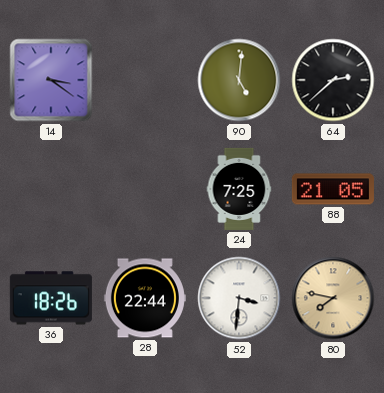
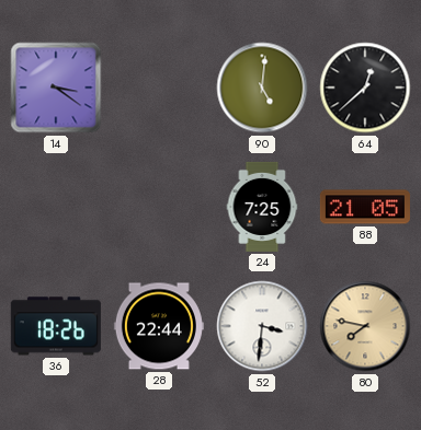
64: 2:38 -> 12:38
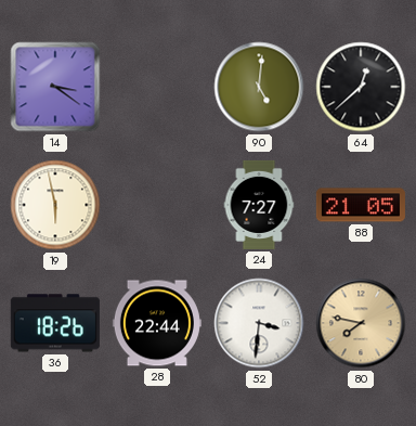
19: none -> 5:58
24: 7:25 -> 7:27
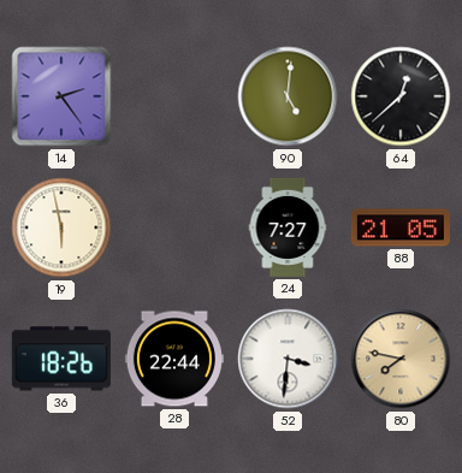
14: 3:21 -> 2:24
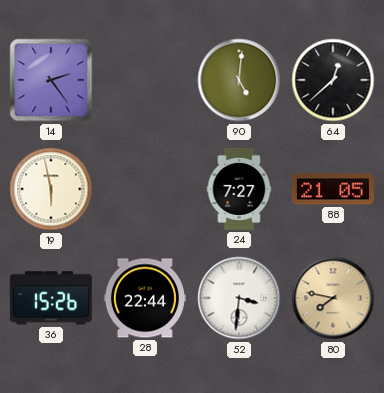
36: 18:26 -> 15:26
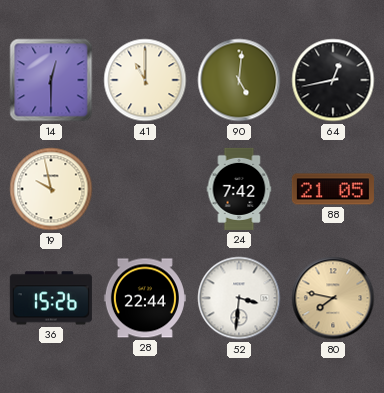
14: 2:24 -> 12:30
41: none -> 11:00
64: 12:38 -> 12:43
19: 5:58 -> 9:58
24: 7:27 -> 7:42
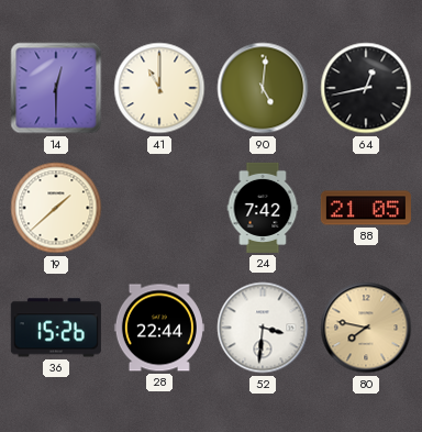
19: 9:58 -> 1:38
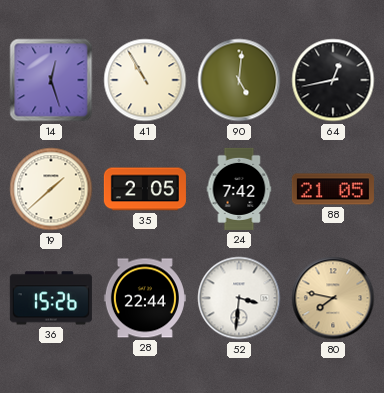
14: 12:30 -> 12:27
41: 11:00 -> 10:55
35: none -> 2:05
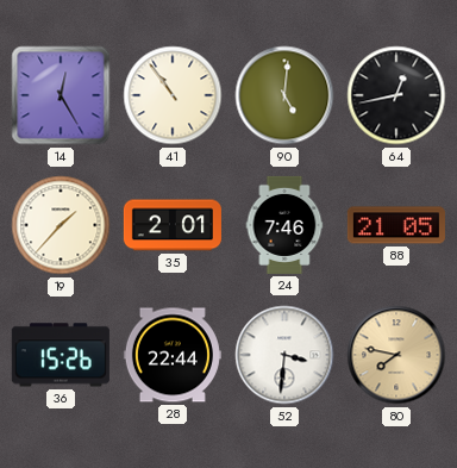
14: 12:27 -> 12:25
41: 10:55 -> 10:54
19: 1:38 -> 1:37
35: 2:05 -> 2:01
24: 7:42 -> 7:46
